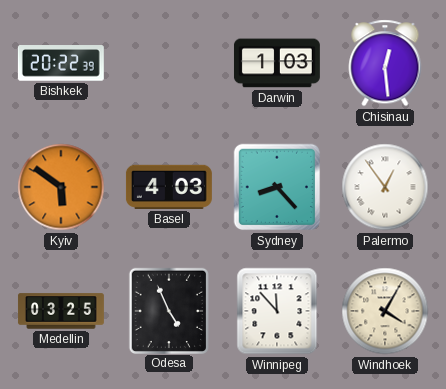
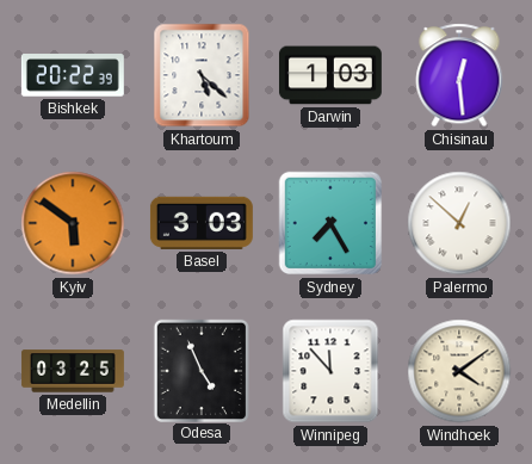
Khartoum: none -> 5:22
Basel: 4:03 -> 3:03
Sydney: 8:23 -> 7:25
Palermo: 12:54 -> 12:52
Windhoek: 4:05 -> 4:09
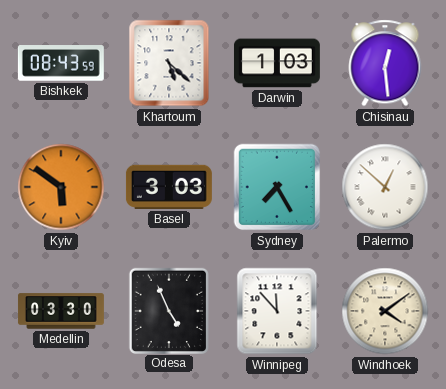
Bishkek: 20:22 -> 08:43
Medellin: 03:25 -> 03:30
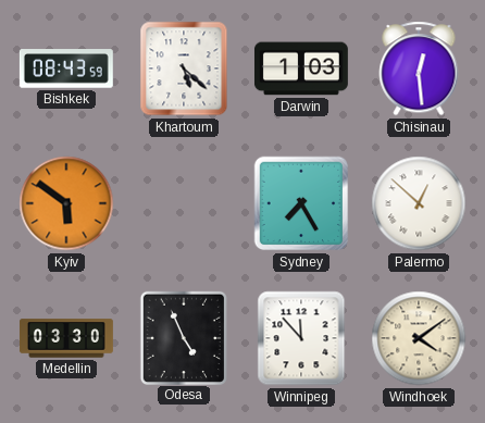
Basel: 3:03 -> none
